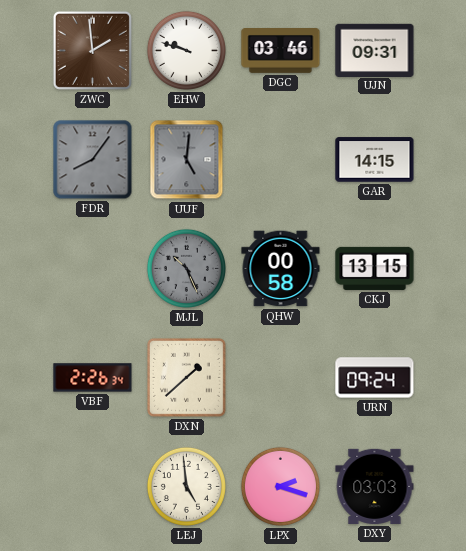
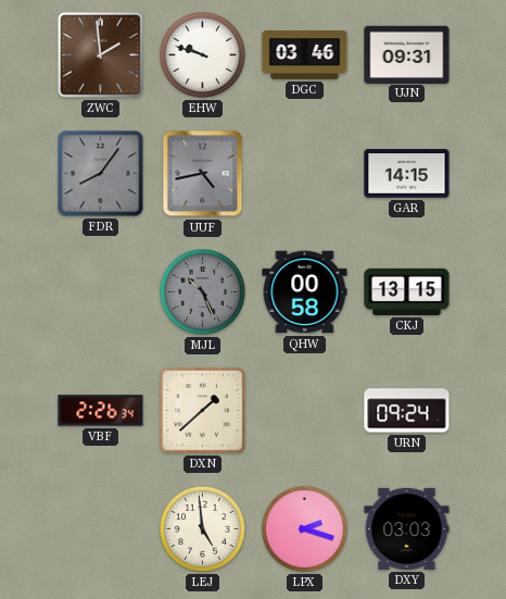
UUF: 5:01 -> 4:43
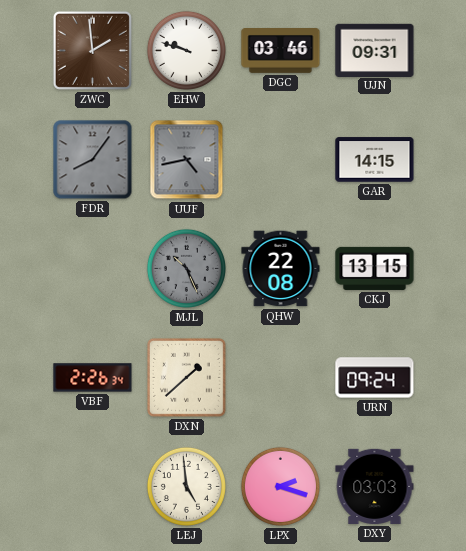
QHW: 00:58 -> 22:08
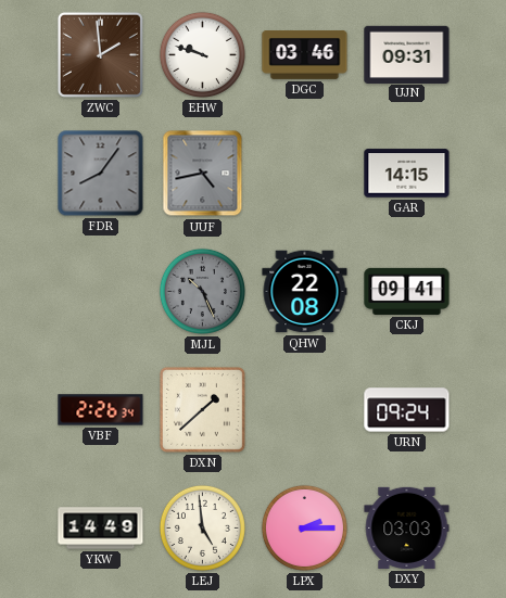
CKJ: 13:15 -> 09:41
YKW: none -> 14:49
LPX: 2:18 -> 2:15
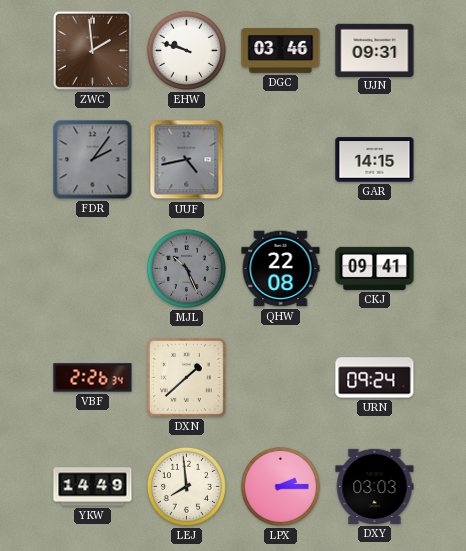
FDR: 8:06 -> 2:06
LEJ: 4:59 -> 7:59
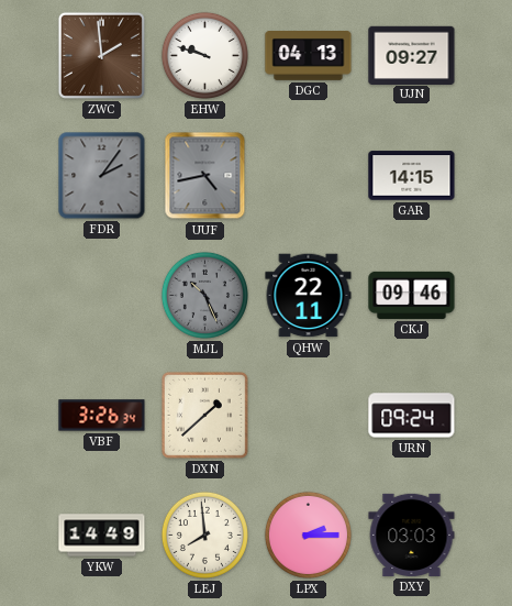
DGC: 03:46 -> 04:13
UJN: 09:31 -> 09:27
QHW: 22:08 -> 22:11
CKJ: 09:41 -> 09:46
VBF: 2:26 -> 3:26
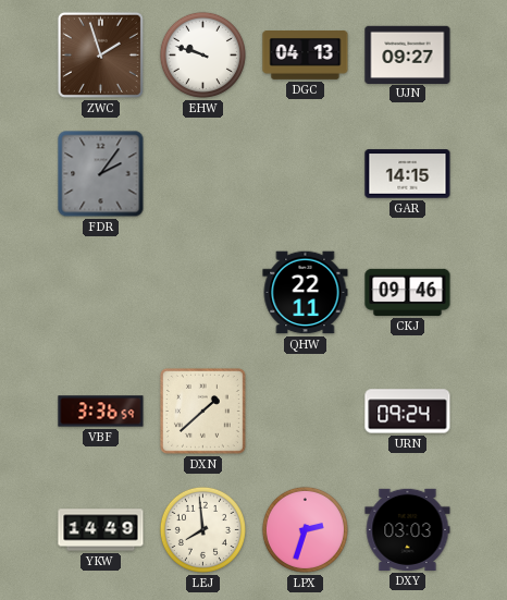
ZWC: 1:59 -> 1:57
UUF: 4:43 -> none
MJL: 10:26 -> none
VBF: 3:26 -> 3:36
LPX: 2:15 -> 2:33
